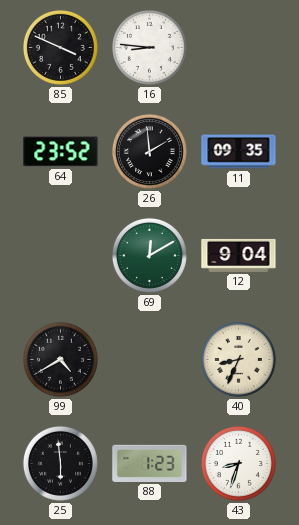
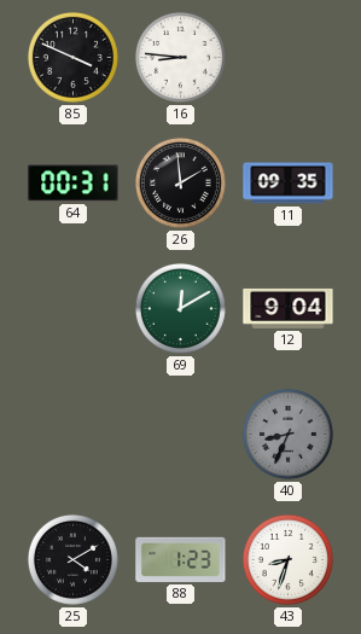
64: 23:52 -> 00:31
99: 4:40 -> none
40 dial: cream -> grey
25: 5:59 -> 4:10
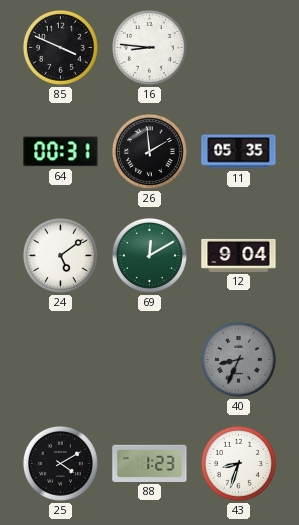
11: 09:35 -> 05:35
24: none -> 5:09
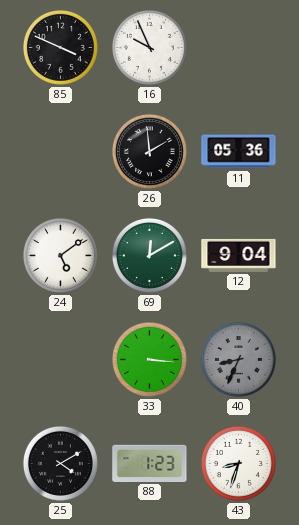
16: 8:46 -> 9:56
64: 00:31 -> none
11: 05:35 -> 05:36
33: none -> 3:16
